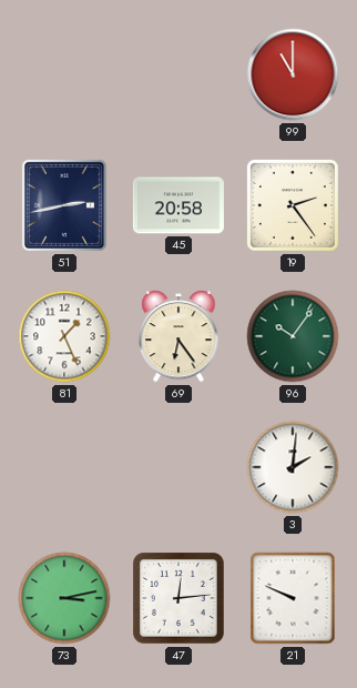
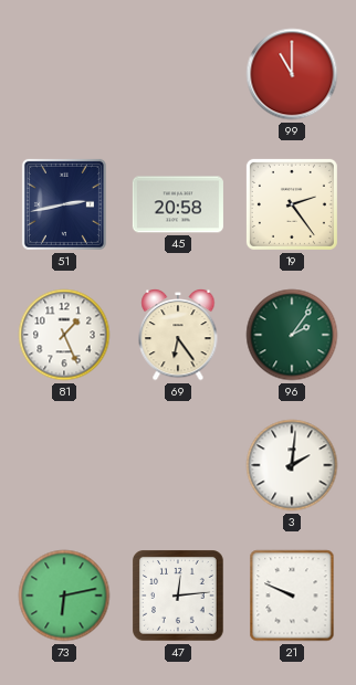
96: 10:06 -> 2:06
73: 3:13 -> 6:13
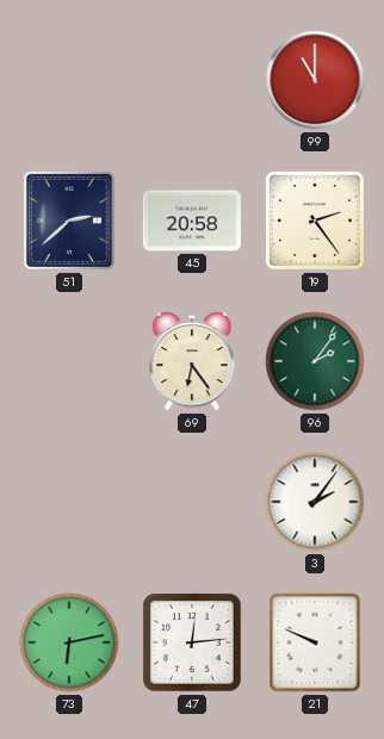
51: 2:43 -> 2:38
81: 1:26 -> none
3: 2:01 -> 2:06
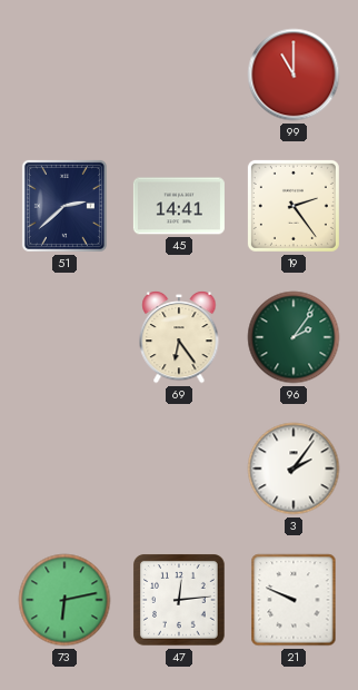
45: 20:58 -> 14:41
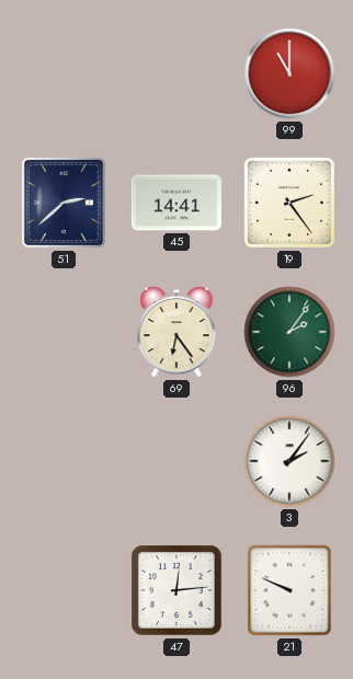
73: 6:13 -> none
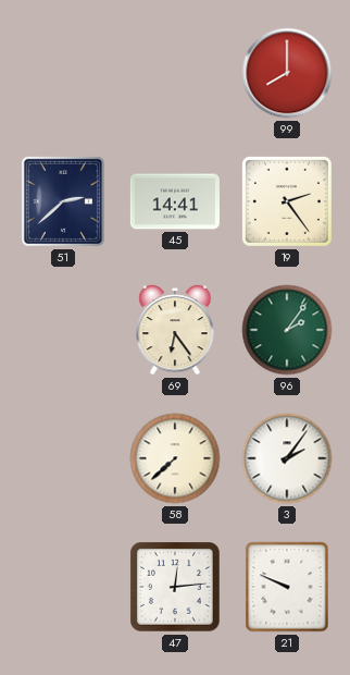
99: 11:00 -> 8:00
58: none -> 7:38
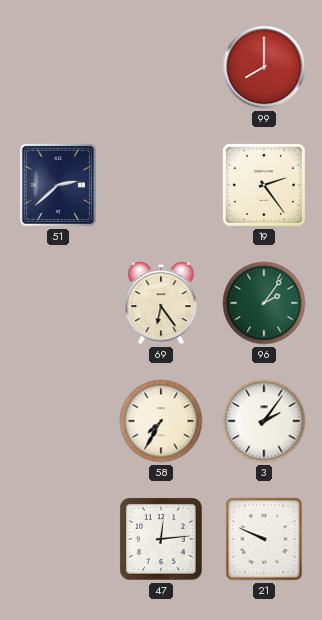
45: 14:41 -> none
58: 7:38 -> 7:35
